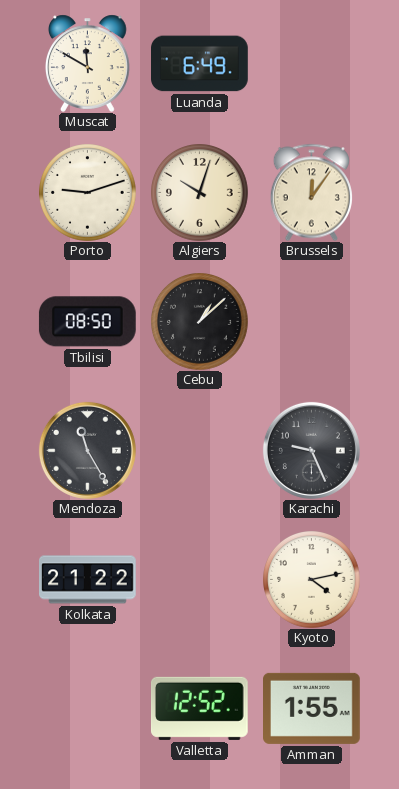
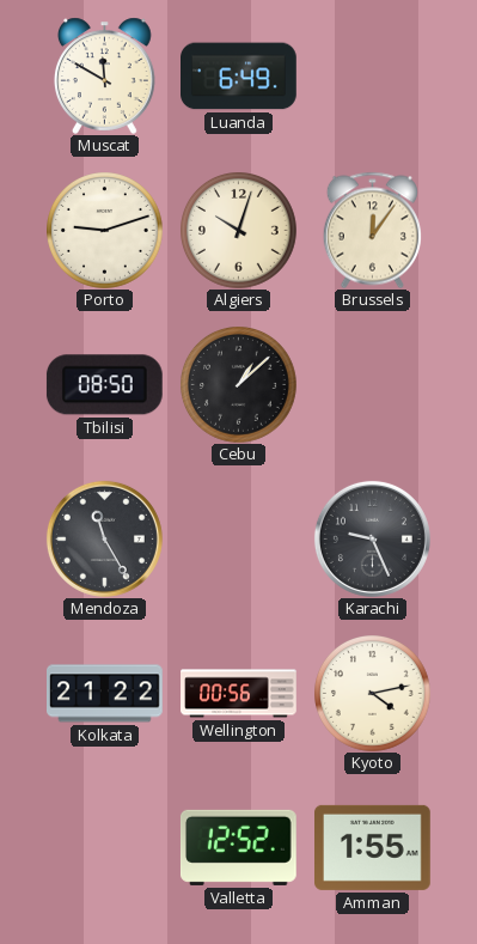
Wellington: none -> 00:56
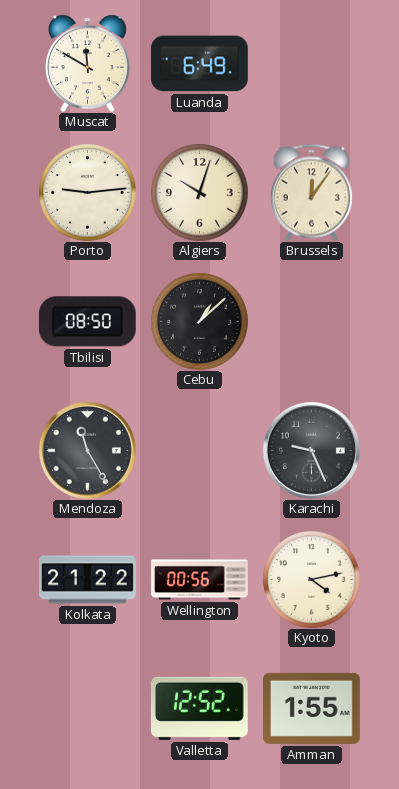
Porto: 9:12 -> 9:14
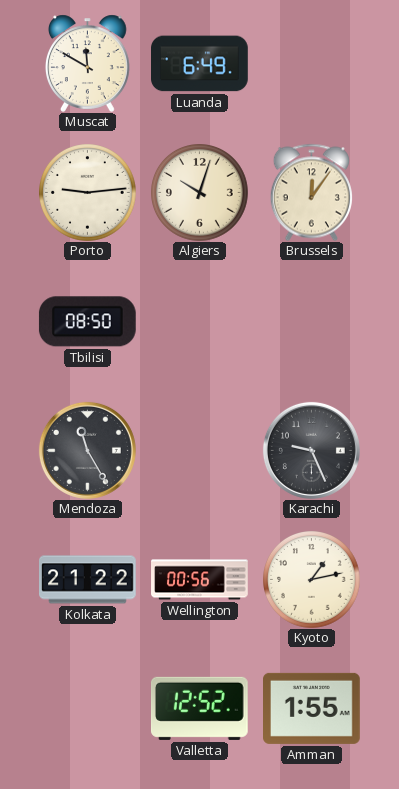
Cebu: 1:08 -> none
Kyoto: 4:13 -> 1:13
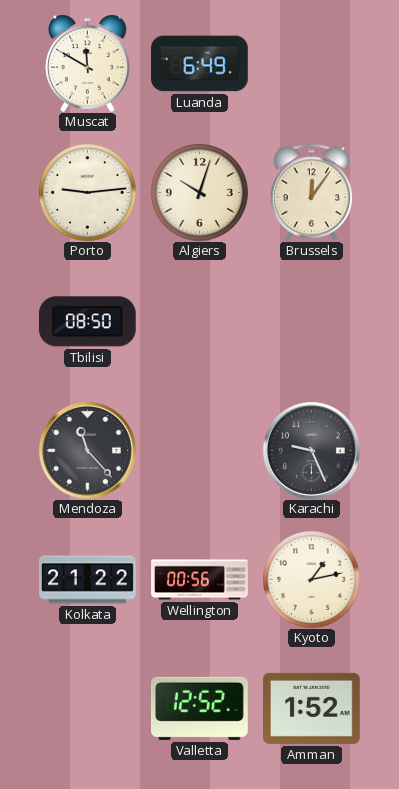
Mendoza: 11:25 -> 11:23
Amman: 1:55 -> 1:52
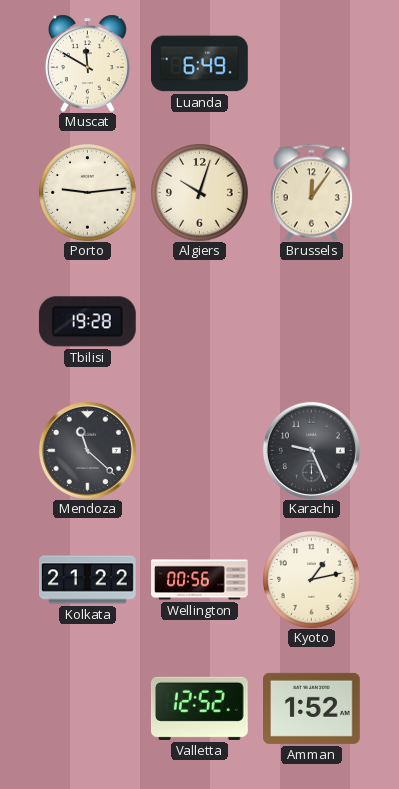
Tbilisi: 08:50 -> 19:28
Mendoza: 11:23 -> 11:22
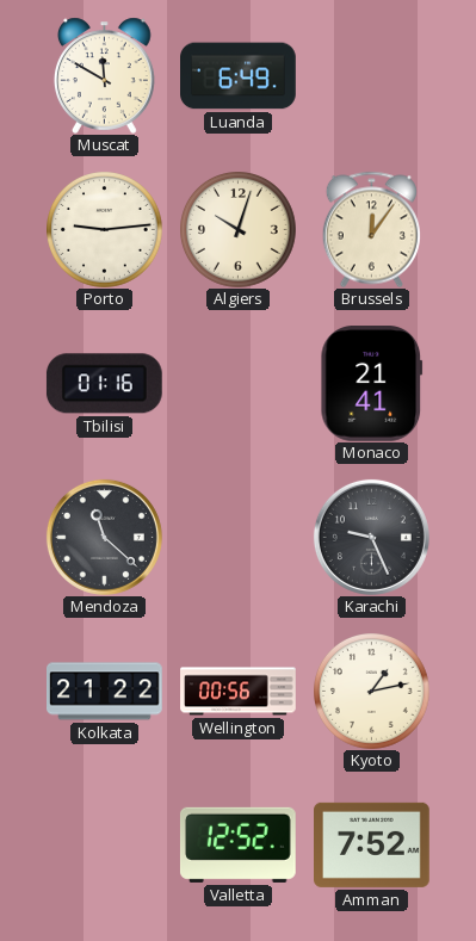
Tbilisi: 19:28 -> 01:16
Monaco: none -> 21:41
Amman: 1:52 -> 7:52
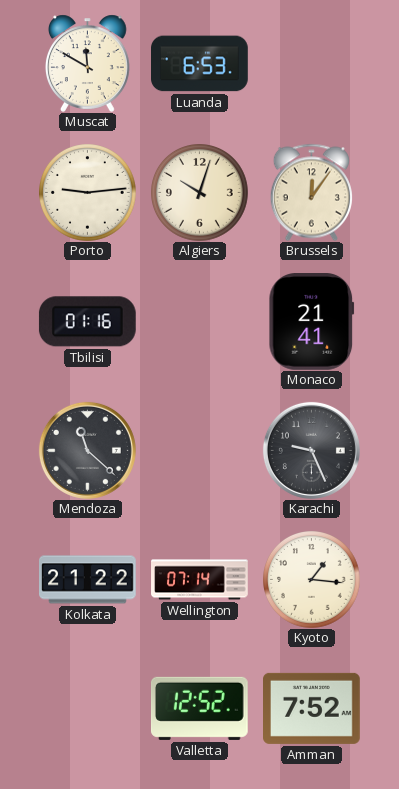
Luanda: 6:49 -> 6:53
Wellington: 00:56 -> 07:14
Kyoto: 1:13 -> 1:16
